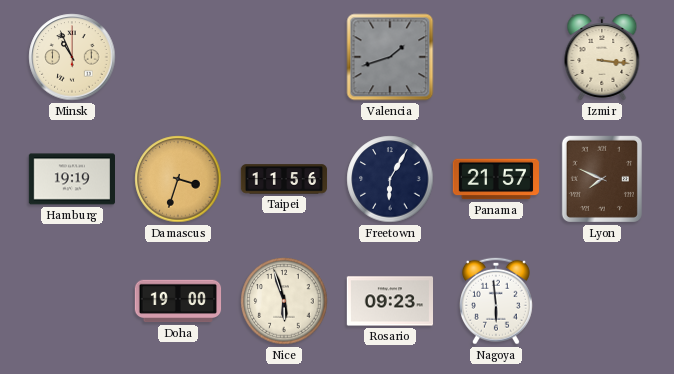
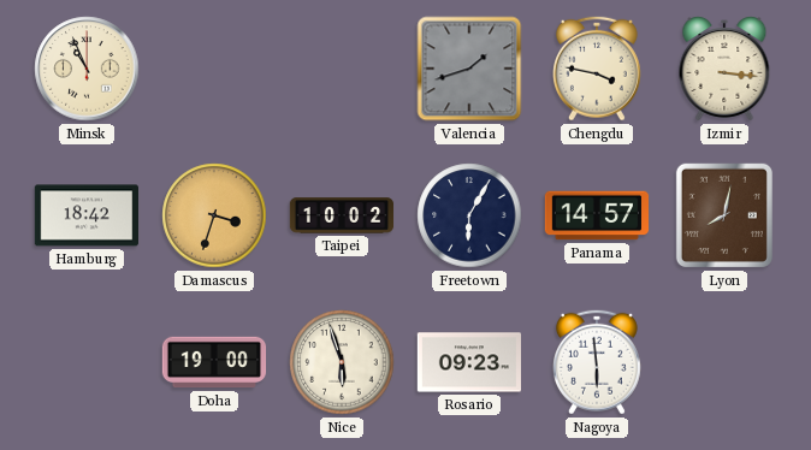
Chengdu: none -> 3:47
Hamburg: 19:19 -> 18:42
Taipei: 11:56 -> 10:02
Panama: 21:57 -> 14:57
Lyon: 7:49 -> 8:02
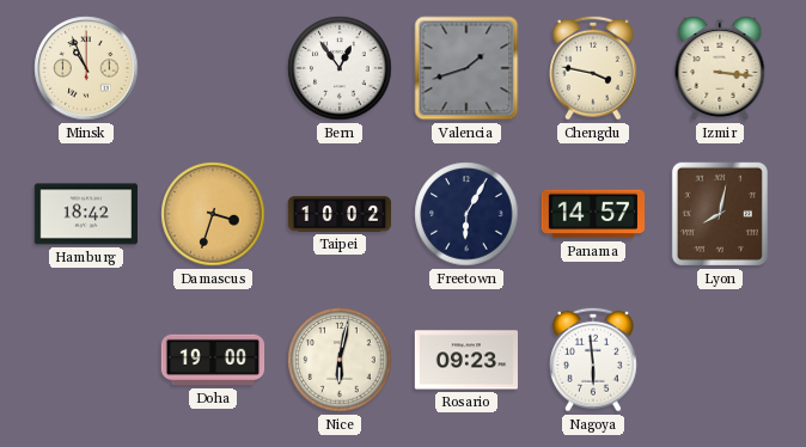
Bern: none -> 12:54
Nice: 5:57 -> 6:02
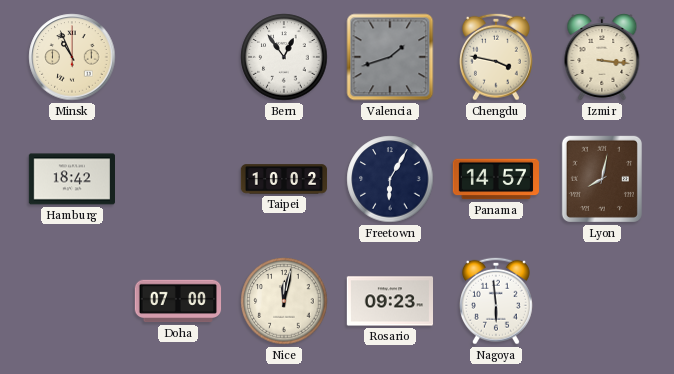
Damascus: 3:33 -> none
Doha: 19:00 -> 07:00
Nice: 6:02 -> 12:02
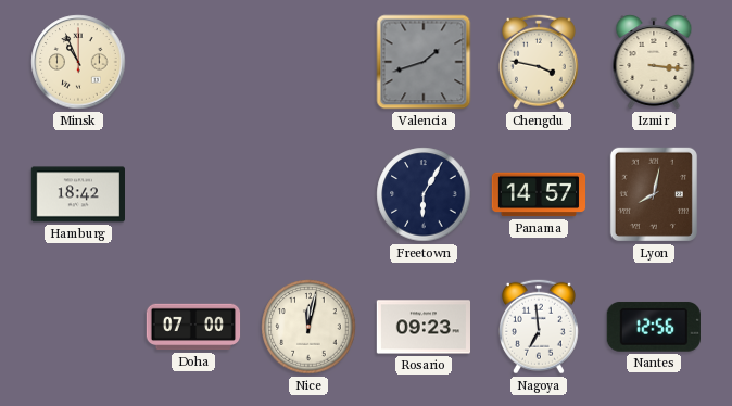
Bern: 12:54 -> none
Taipei: 10:02 -> none
Nagoya: 5:59 -> 6:59
Nantes: none -> 12:56
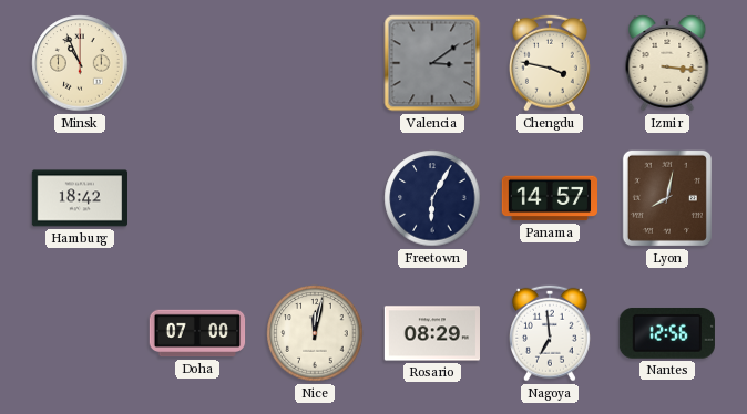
Valencia: 1:42 -> 3:09
Rosario: 09:23 -> 08:29
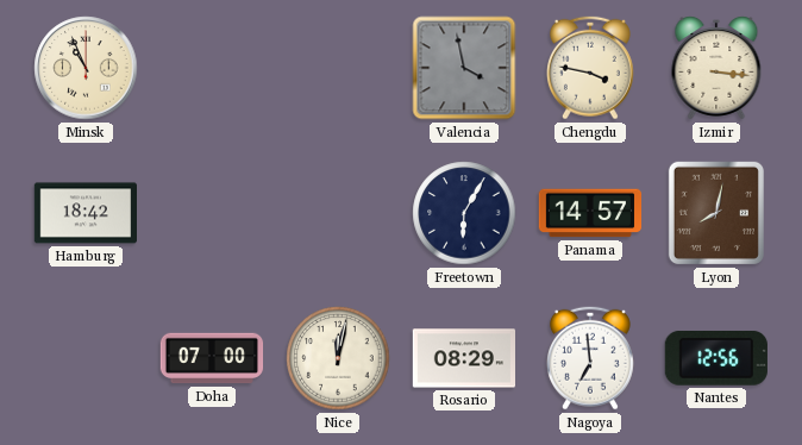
Valencia: 3:09 -> 3:58
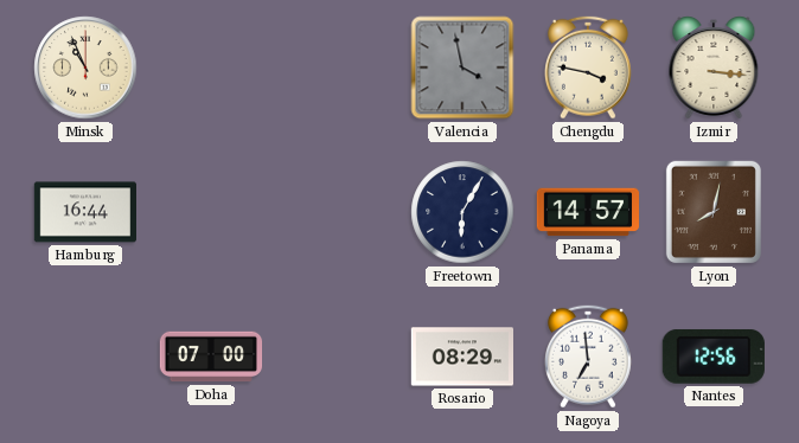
Hamburg: 18:42 -> 16:44
Nice: 12:02 -> none
